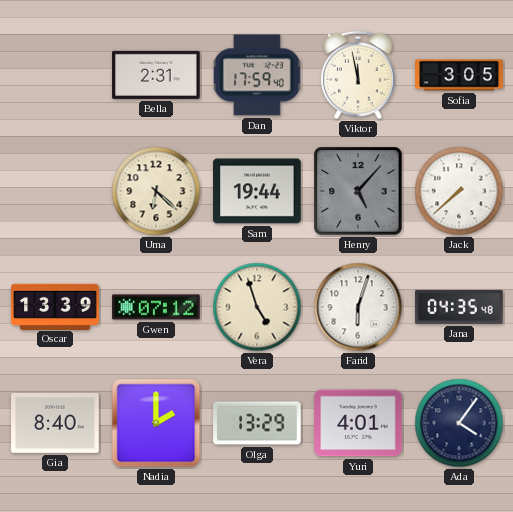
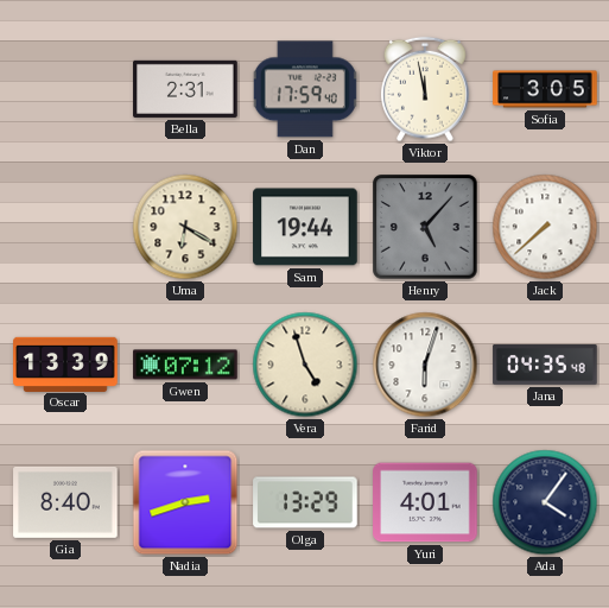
Uma: 6:22 -> 6:20
Nadia: 2:00 -> 2:42
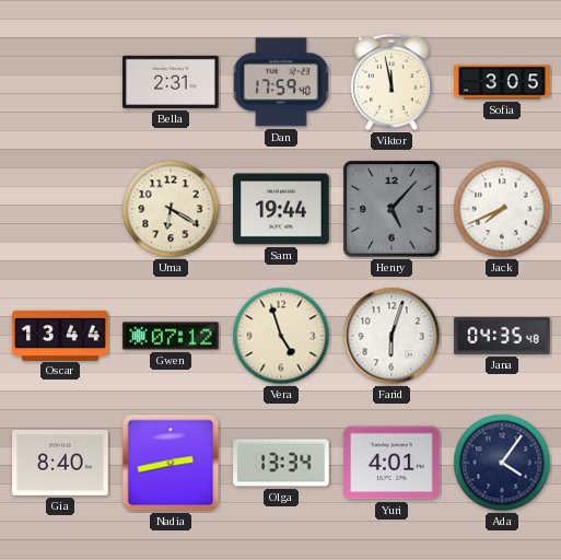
Jack: 7:38 -> 7:41
Oscar: 13:39 -> 13:44
Nadia: 2:42 -> 2:43
Olga: 13:29 -> 13:34
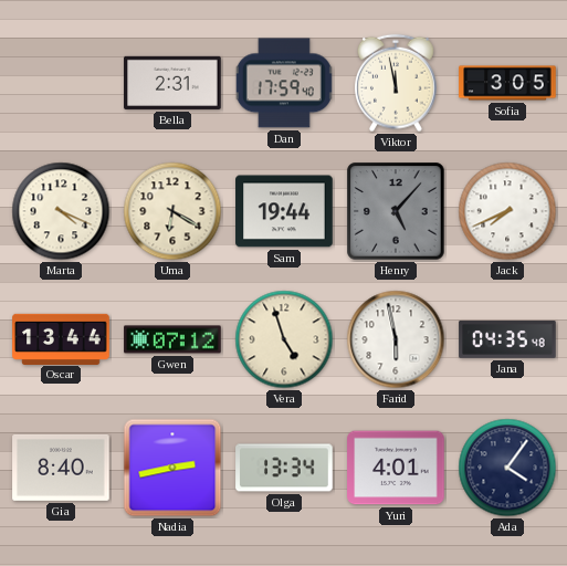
Marta: none -> 4:19
Farid: 6:03 -> 5:58
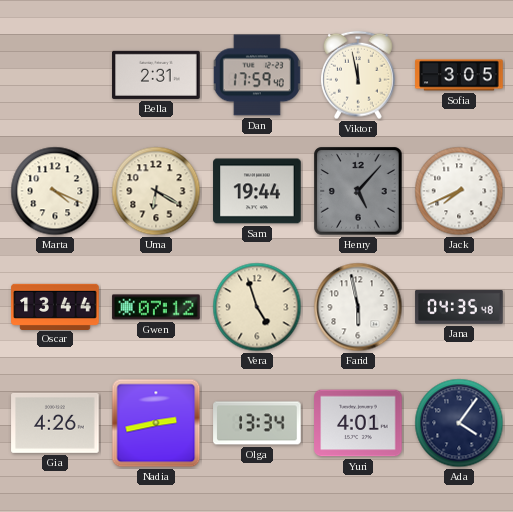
Gia: 8:40 -> 4:26
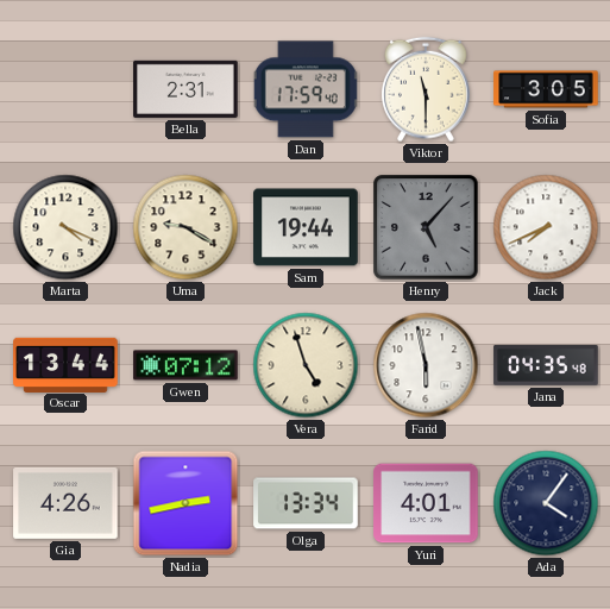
Viktor: 11:58 -> 11:30
Uma: 6:20 -> 9:20
